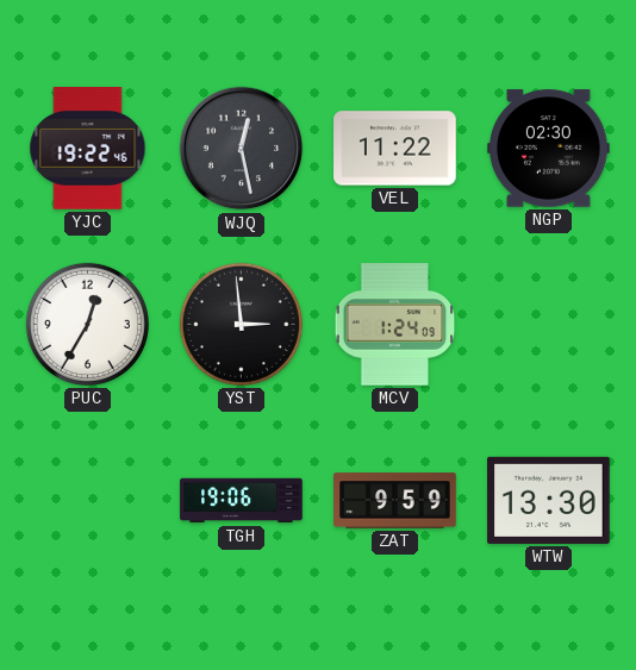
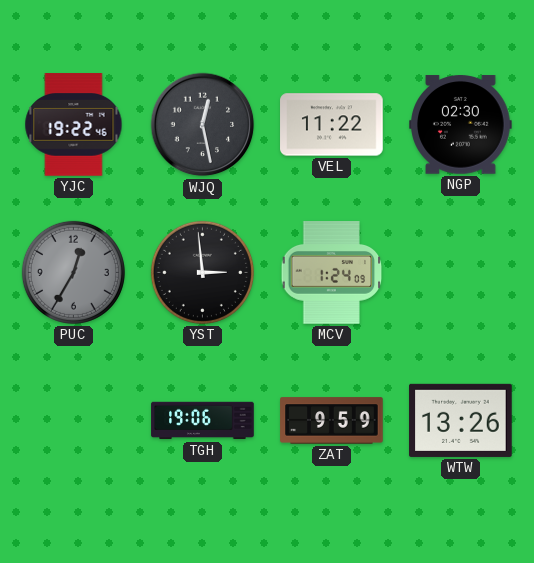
PUC dial: white -> grey
WTW: 13:30 -> 13:26
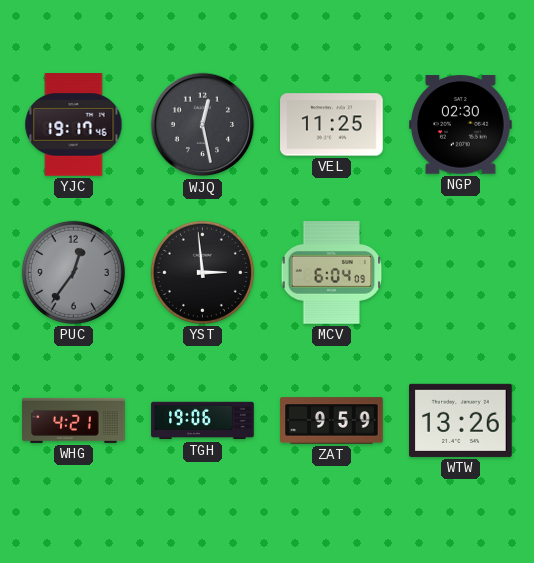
YJC: 19:22 -> 19:17
VEL: 11:22 -> 11:25
PUC: 12:35 -> 12:36
MCV: 1:24 -> 6:04
WHG: none -> 4:21
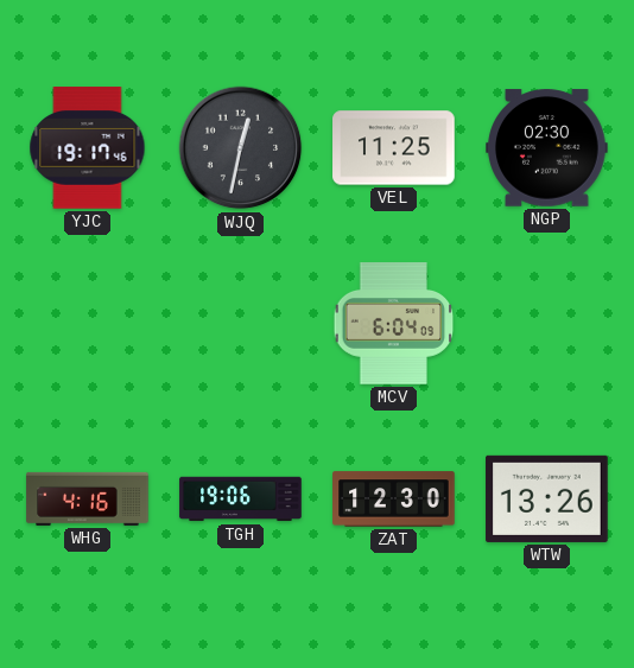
WJQ: 12:28 -> 12:32
PUC: 12:36 -> none
YST: 2:59 -> none
WHG: 4:21 -> 4:16
ZAT: 9:59 -> 12:30
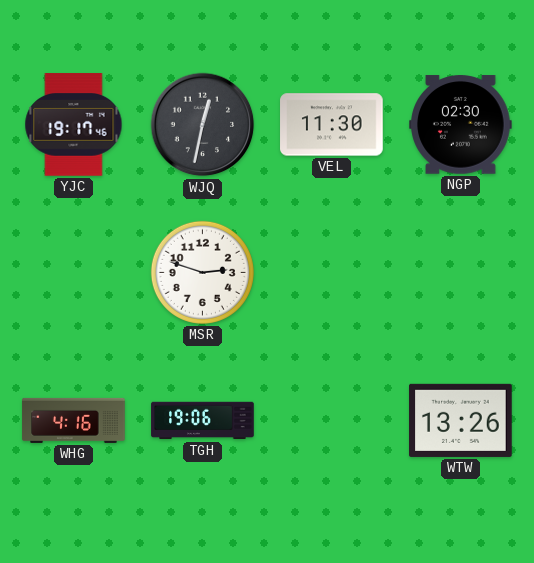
VEL: 11:25 -> 11:30
MSR: none -> 2:48
MCV: 6:04 -> none
ZAT: 12:30 -> none
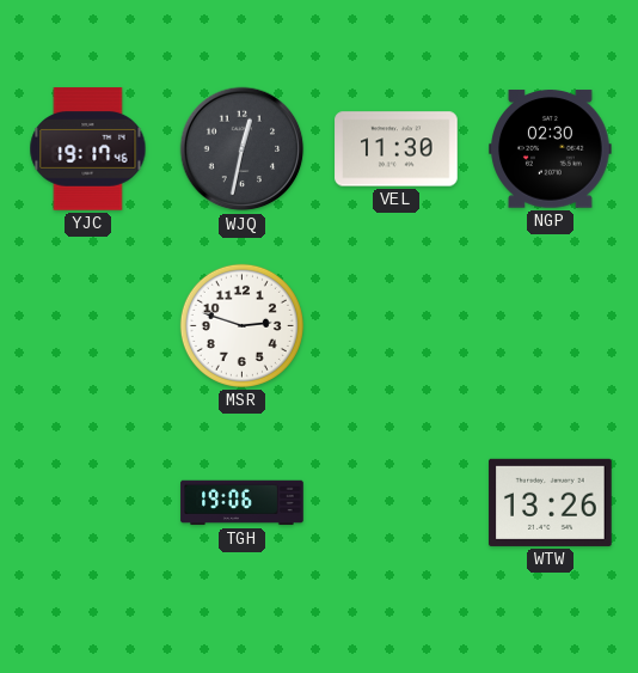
WHG: 4:16 -> none
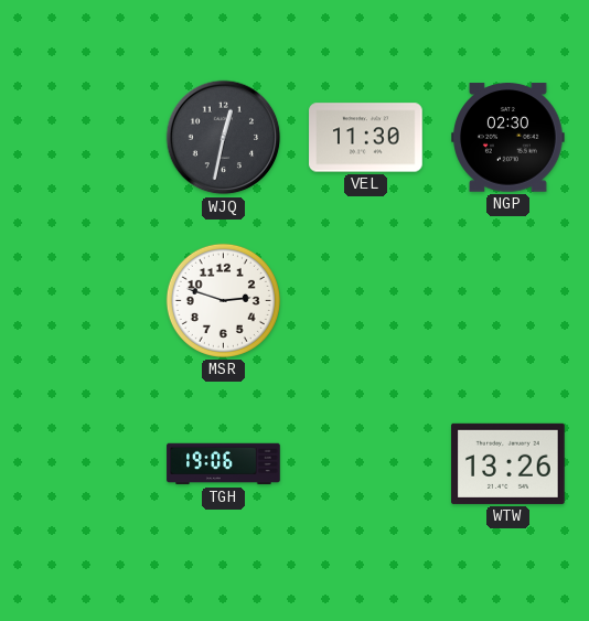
YJC: 19:17 -> none
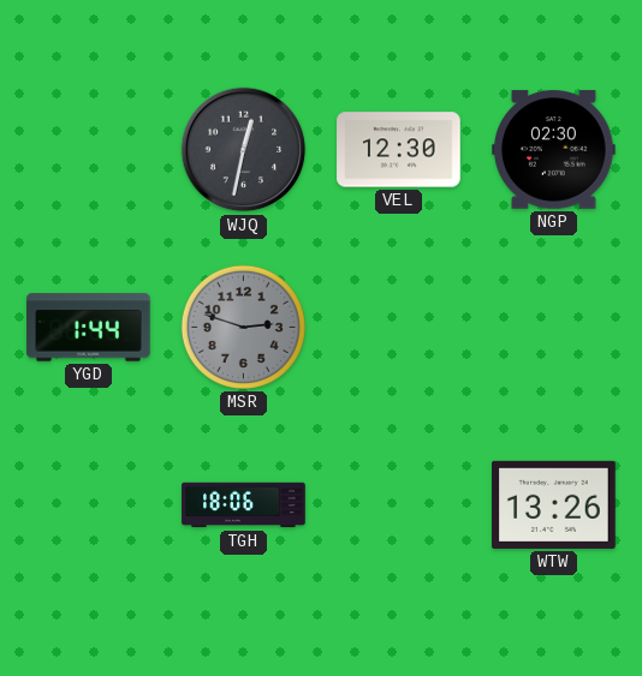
VEL: 11:30 -> 12:30
YGD: none -> 1:44
MSR dial: white -> grey
TGH: 19:06 -> 18:06
